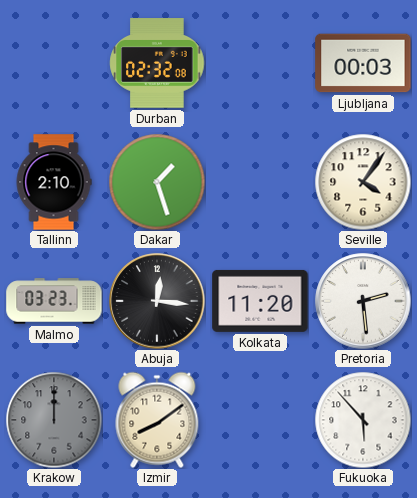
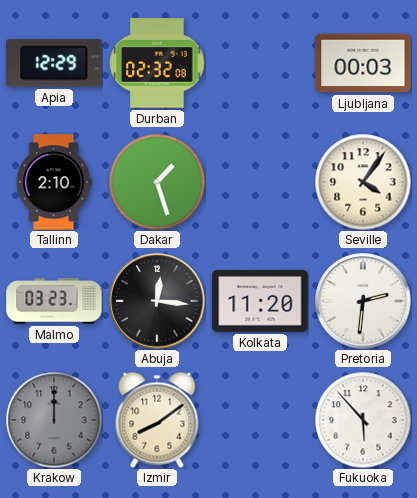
Apia: none -> 12:29
Pretoria: 2:29 -> 2:31
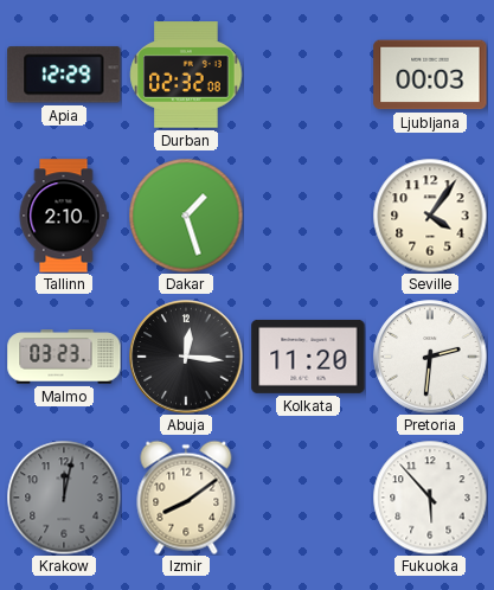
Krakow: 12:00 -> 12:02
